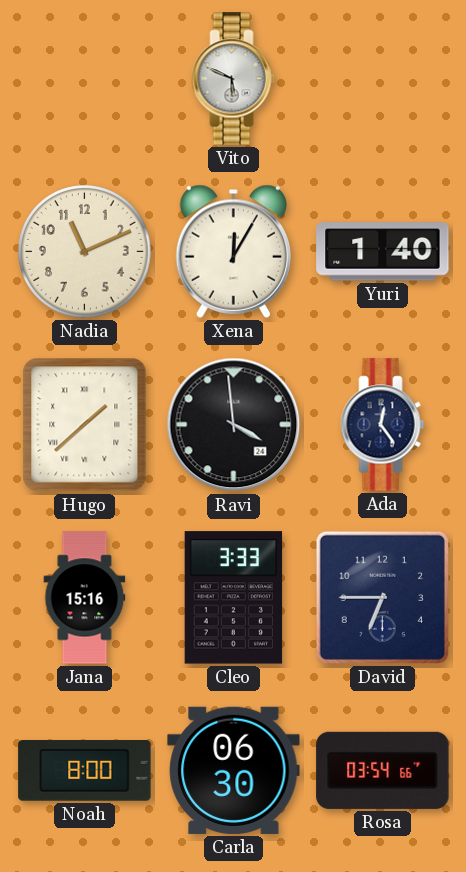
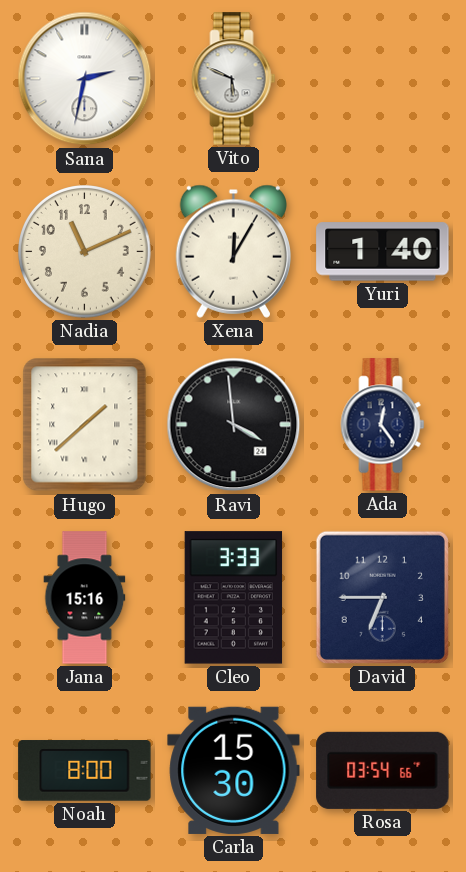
Sana: none -> 2:32
Carla: 06:30 -> 15:30
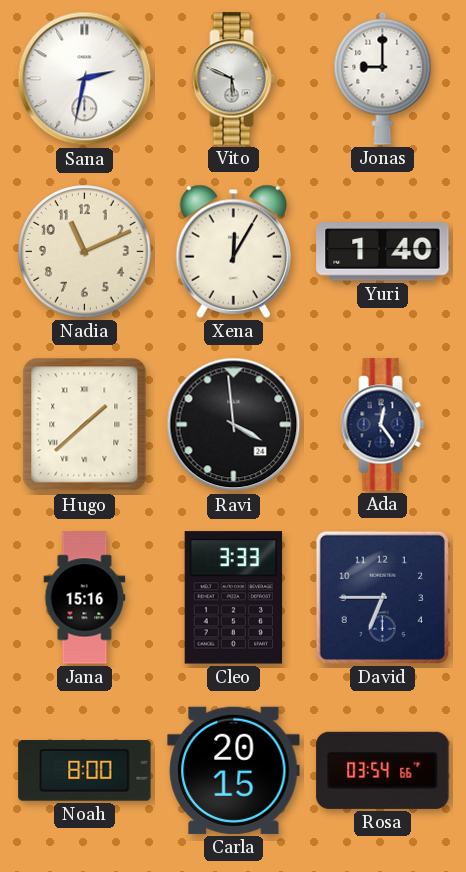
Jonas: none -> 9:00
Carla: 15:30 -> 20:15
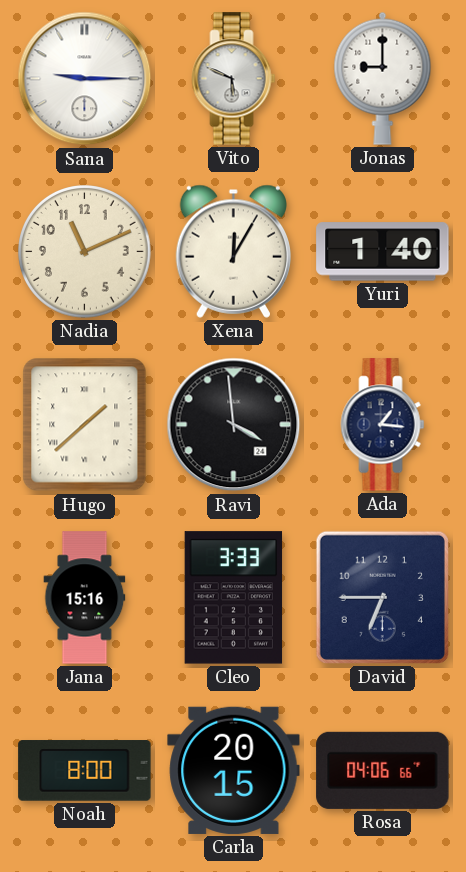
Sana: 2:32 -> 9:15
Ada: 12:24 -> 1:16
Rosa: 03:54 -> 04:06
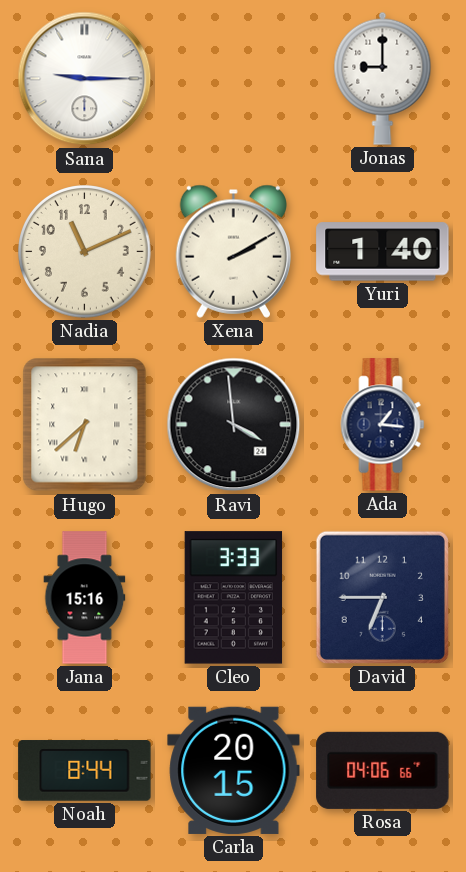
Vito: 5:49 -> none
Xena: 12:05 -> 2:10
Hugo: 1:38 -> 6:38
Noah: 8:00 -> 8:44
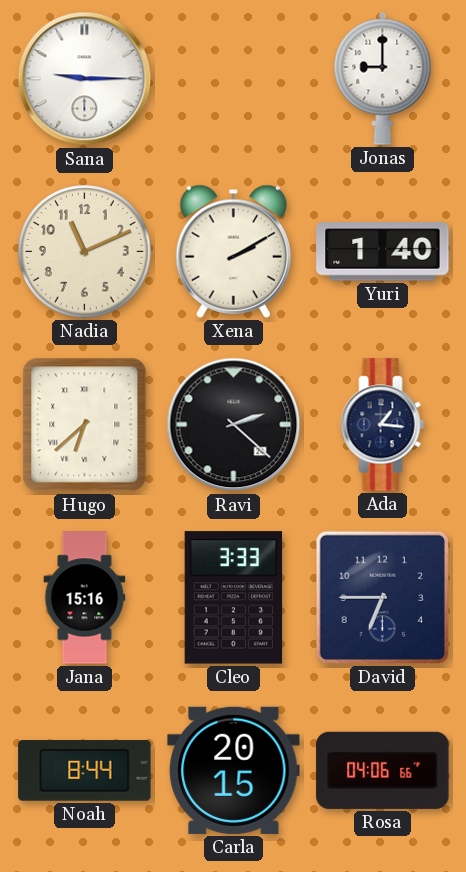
Ravi: 3:59 -> 2:22
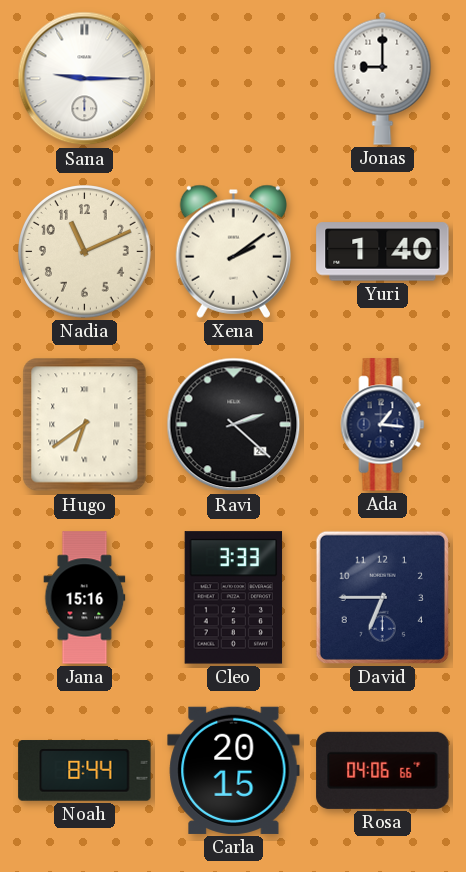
Xena: 2:10 -> 2:09
Hugo: 6:38 -> 6:39
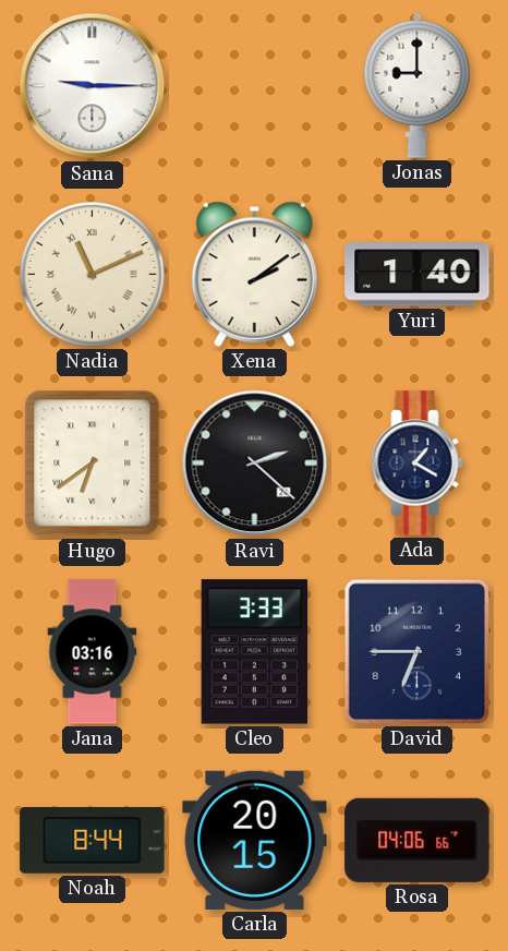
Nadia numerals: Arabic -> Roman
Ada: 1:16 -> 1:20
Jana: 15:16 -> 03:16
